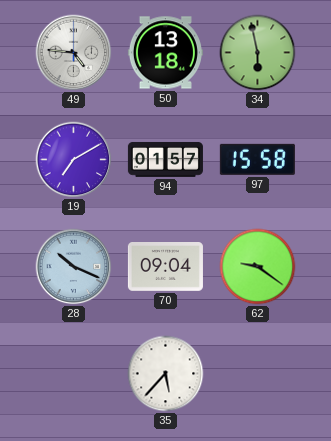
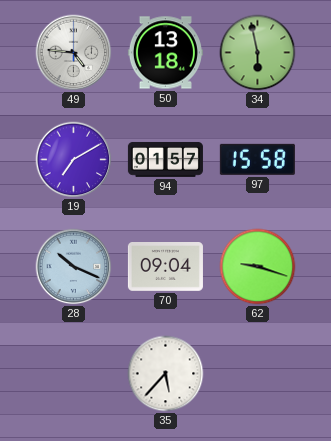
62: 9:21 -> 9:18
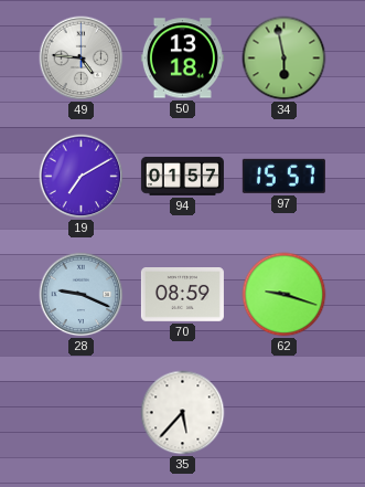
97: 15:58 -> 15:57
28: 10:19 -> 9:19
70: 09:04 -> 08:59
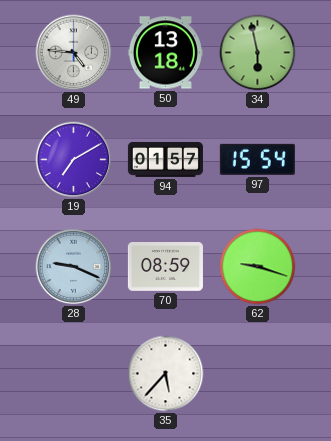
97: 15:57 -> 15:54
